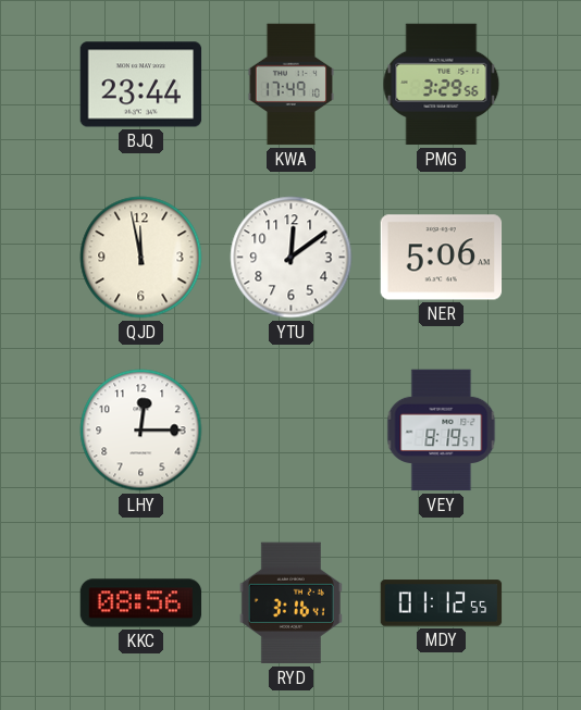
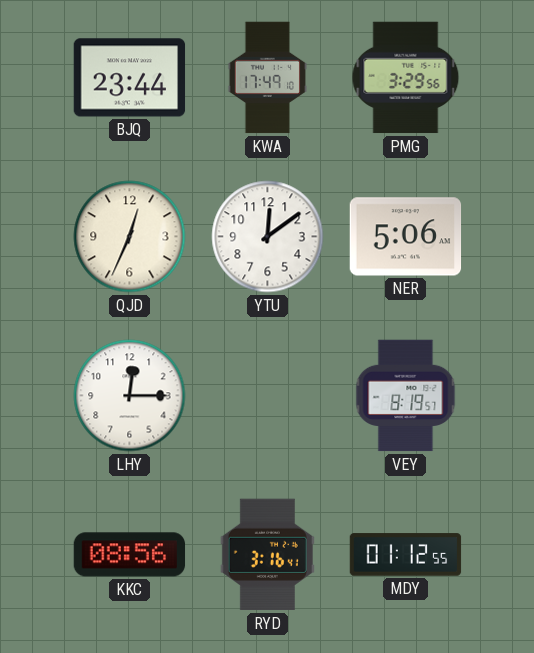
QJD: 11:58 -> 12:34
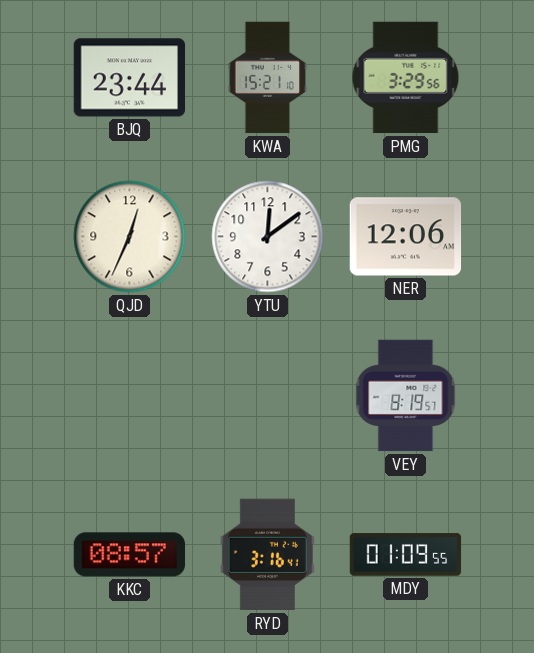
KWA: 17:49 -> 15:21
NER: 5:06 -> 12:06
LHY: 12:15 -> none
KKC: 08:56 -> 08:57
MDY: 01:12 -> 01:09
